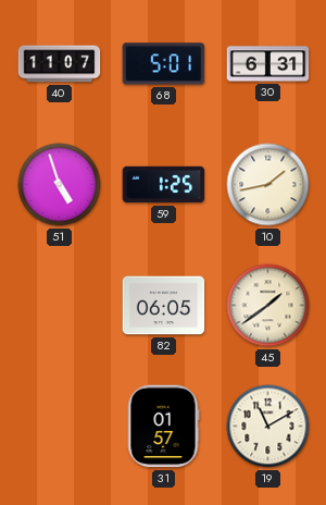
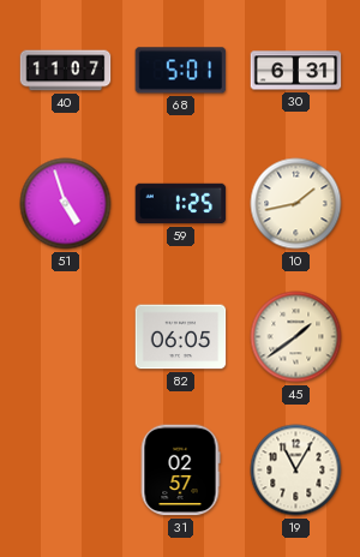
31: 01:57 -> 02:57
19: 11:10 -> 11:05
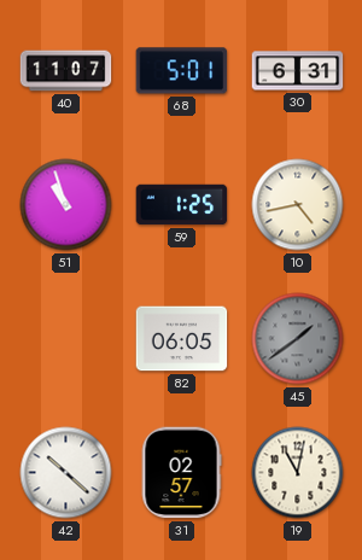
51: 4:57 -> 10:57
10: 1:43 -> 4:43
45 dial: cream -> grey
42: none -> 10:22
19: 11:05 -> 11:02
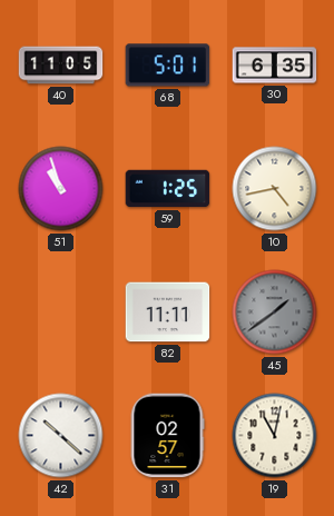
40: 11:07 -> 11:05
30: 6:31 -> 6:35
82: 06:05 -> 11:11
